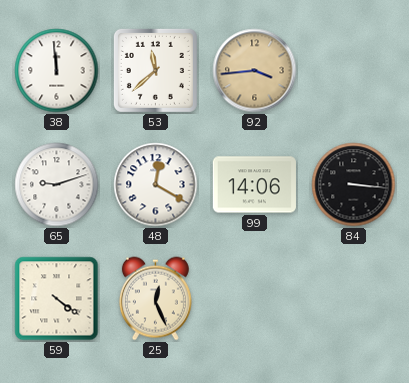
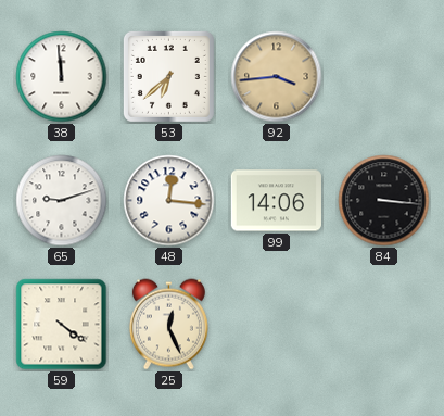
53: 11:38 -> 6:38
48: 12:20 -> 12:16
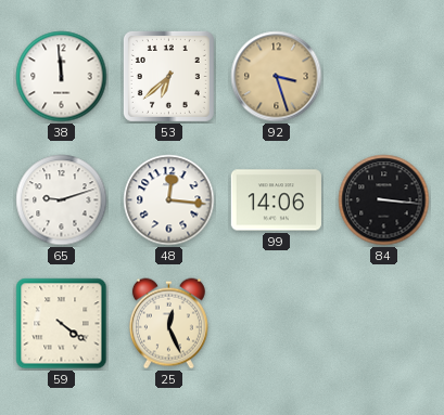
92: 3:44 -> 3:27
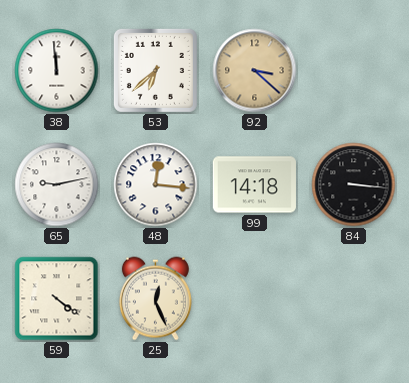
92: 3:27 -> 3:22
65: 9:12 -> 9:13
99: 14:06 -> 14:18
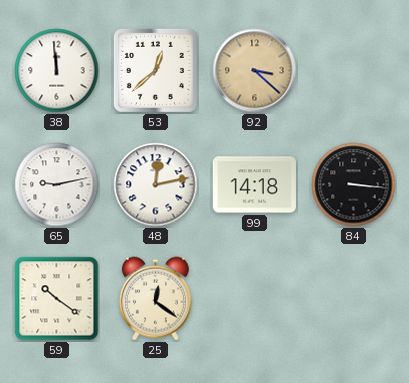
53: 6:38 -> 12:38
48: 12:16 -> 12:13
59: 4:21 -> 10:21
25: 12:26 -> 12:21
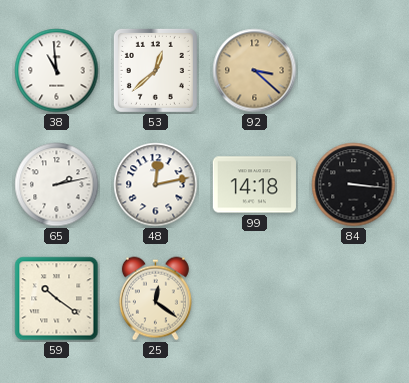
38: 11:59 -> 10:59
65: 9:13 -> 2:13
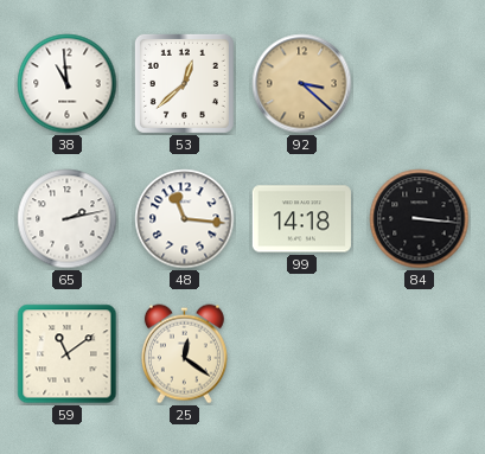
48: 12:13 -> 11:16
59: 10:21 -> 11:09
